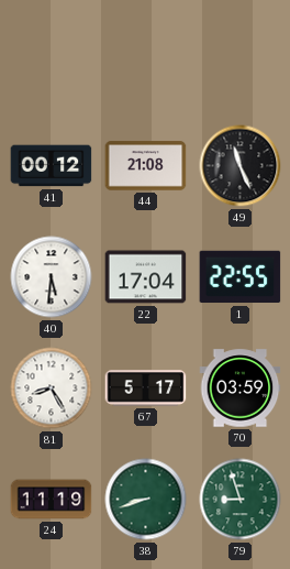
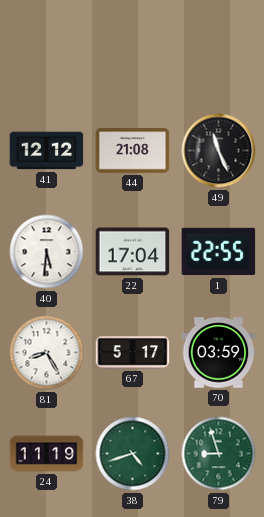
41: 00:12 -> 12:12
38: 8:42 -> 4:42
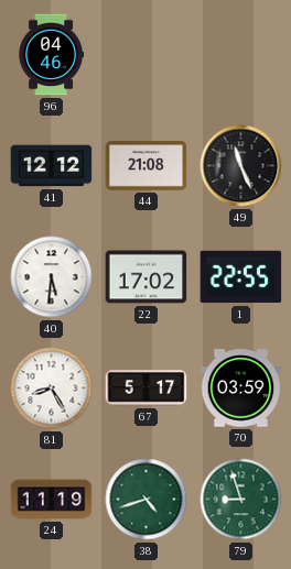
96: none -> 04:46
22: 17:04 -> 17:02
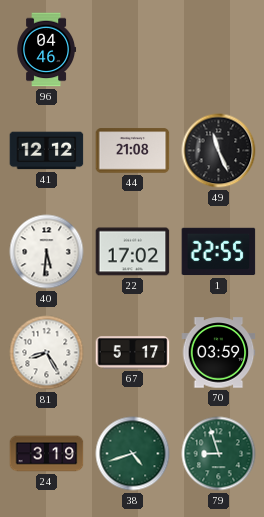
24: 11:19 -> 3:19
